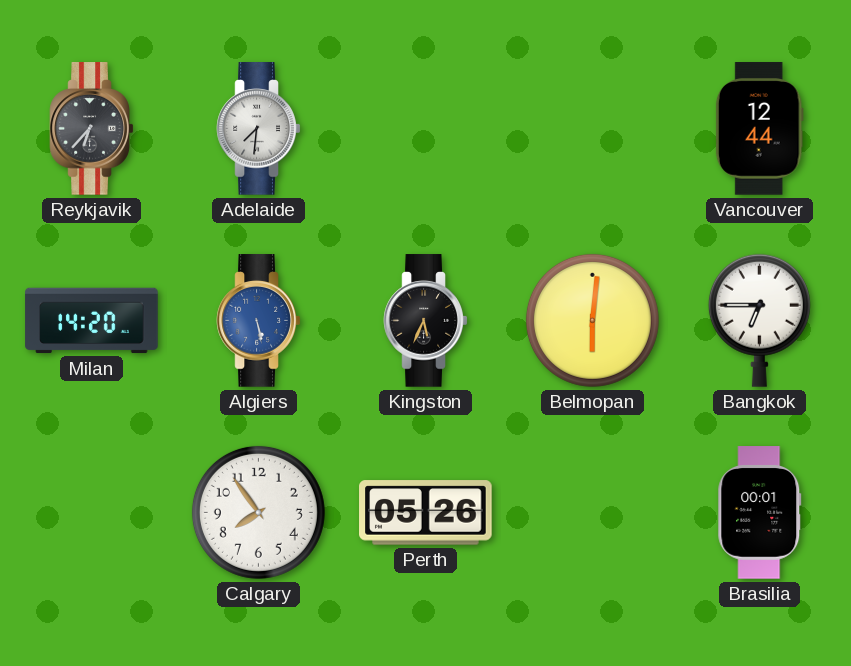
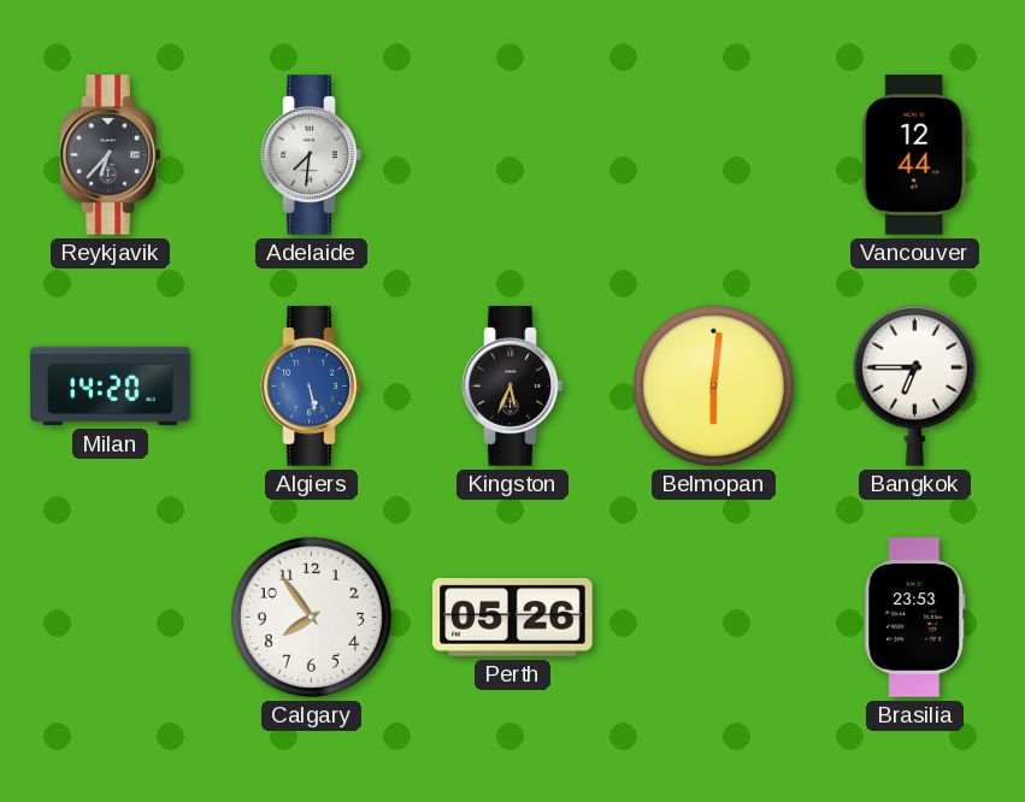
Brasilia: 00:01 -> 23:53
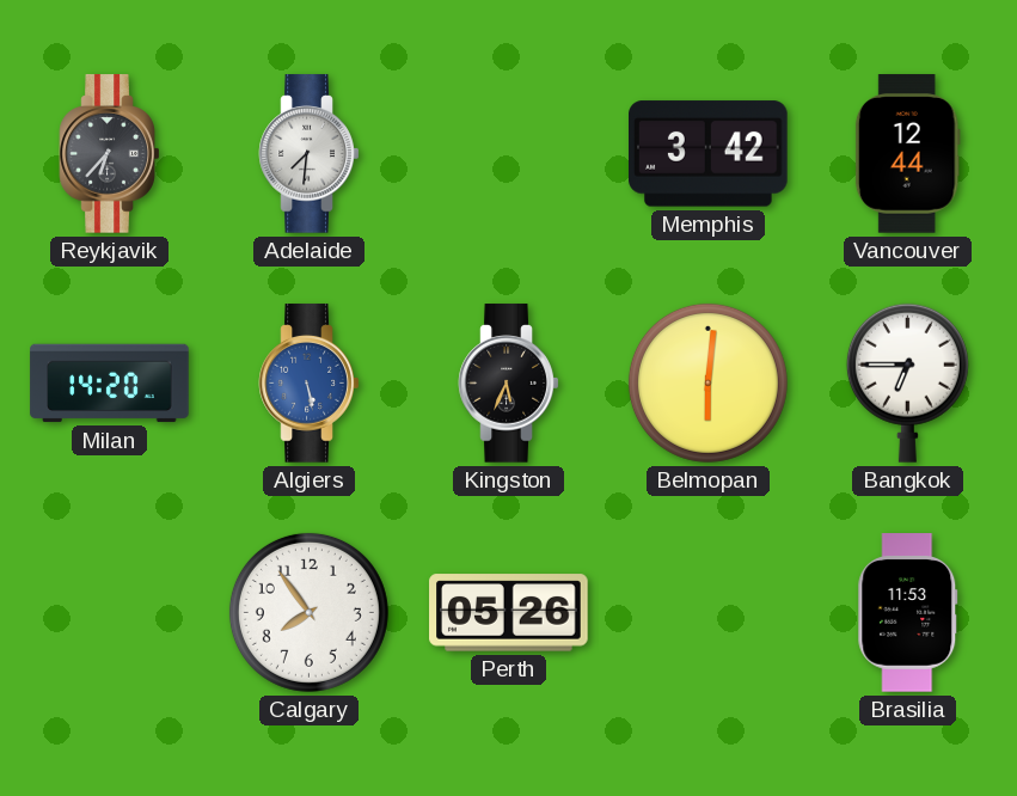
Memphis: none -> 3:42
Brasilia: 23:53 -> 11:53
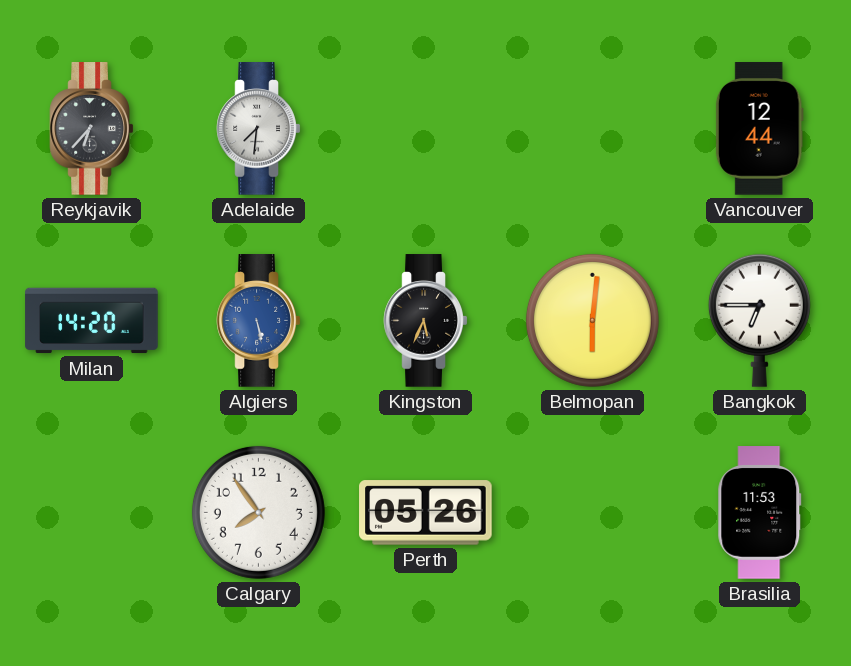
Memphis: 3:42 -> none
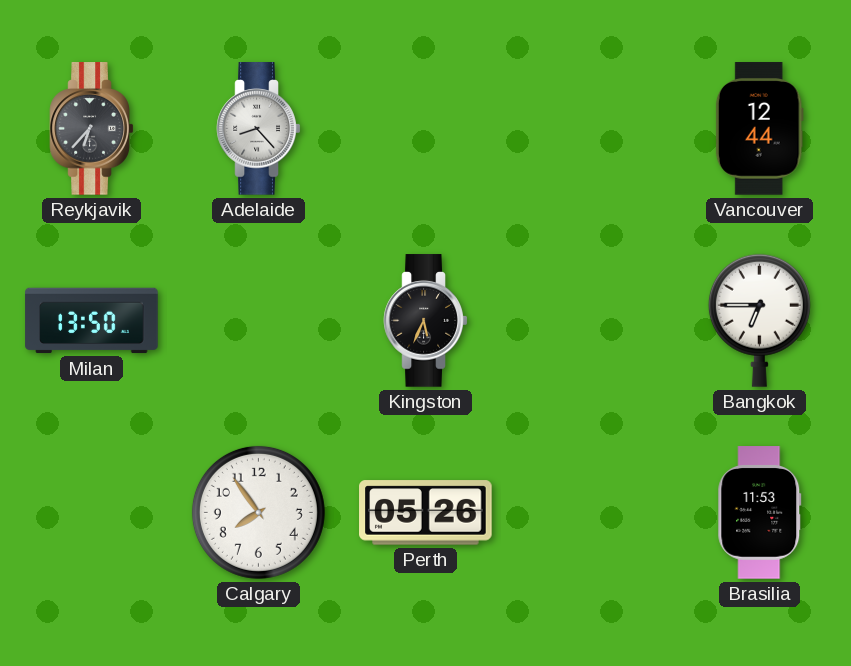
Adelaide: 7:31 -> 8:23
Milan: 14:20 -> 13:50
Algiers: 5:28 -> none
Belmopan: 6:01 -> none
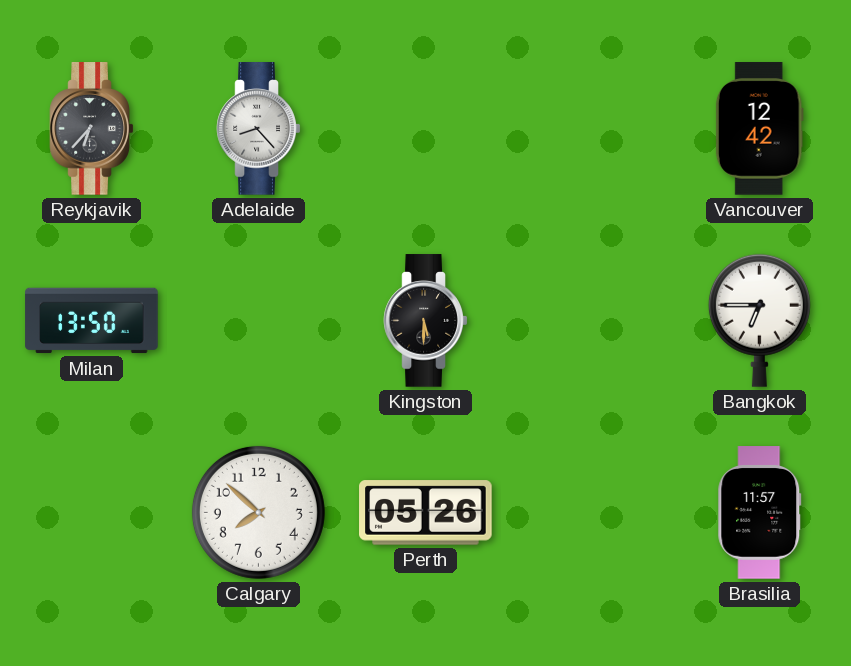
Vancouver: 12:44 -> 12:42
Kingston: 5:34 -> 5:30
Calgary: 7:54 -> 7:52
Brasilia: 11:53 -> 11:57
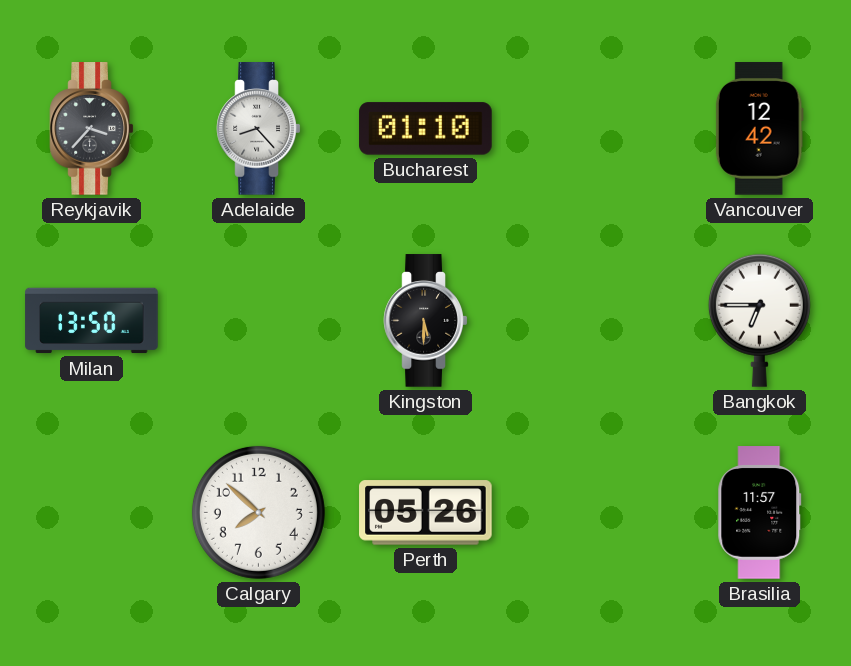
Reykjavik: 6:37 -> 3:37
Bucharest: none -> 01:10
